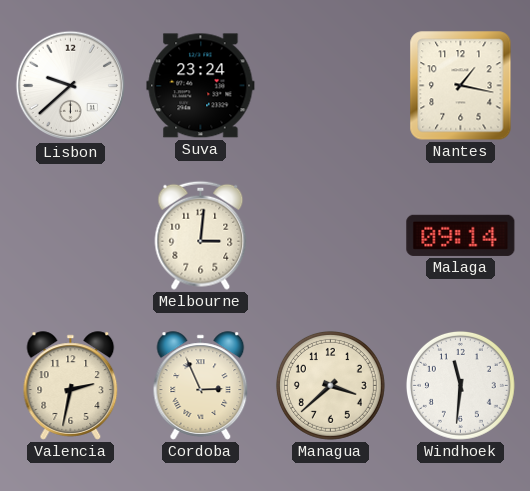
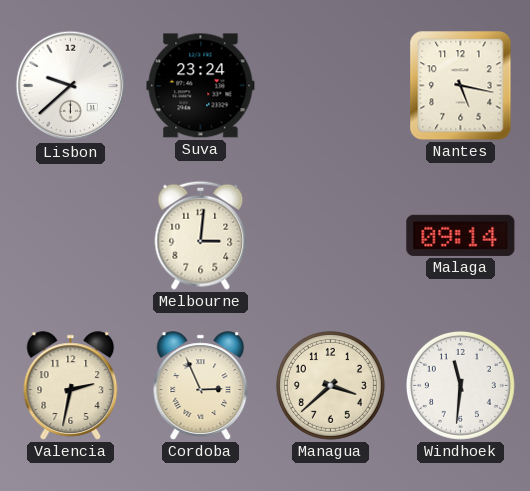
Nantes: 1:17 -> 5:17
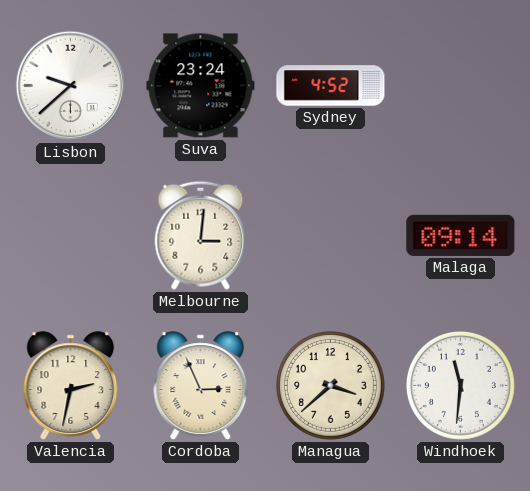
Sydney: none -> 4:52
Nantes: 5:17 -> none
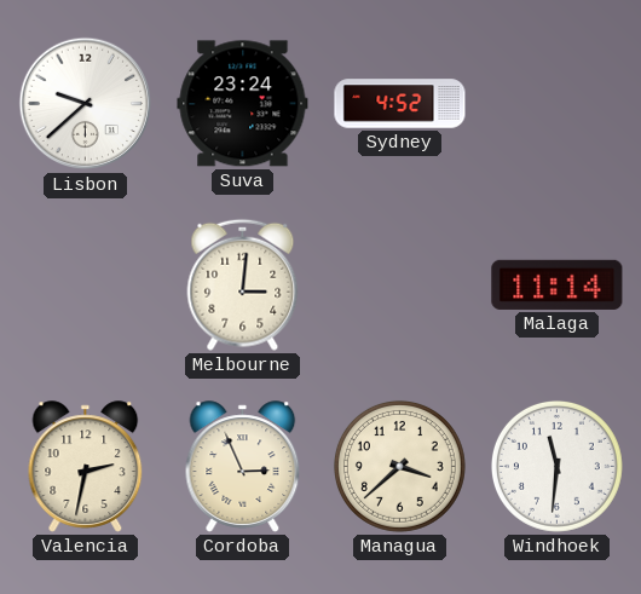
Malaga: 09:14 -> 11:14
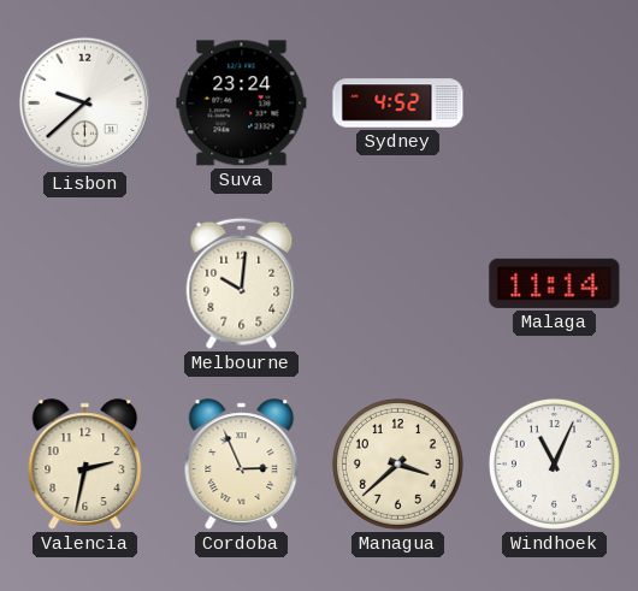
Melbourne: 3:01 -> 10:01
Windhoek: 11:31 -> 11:04
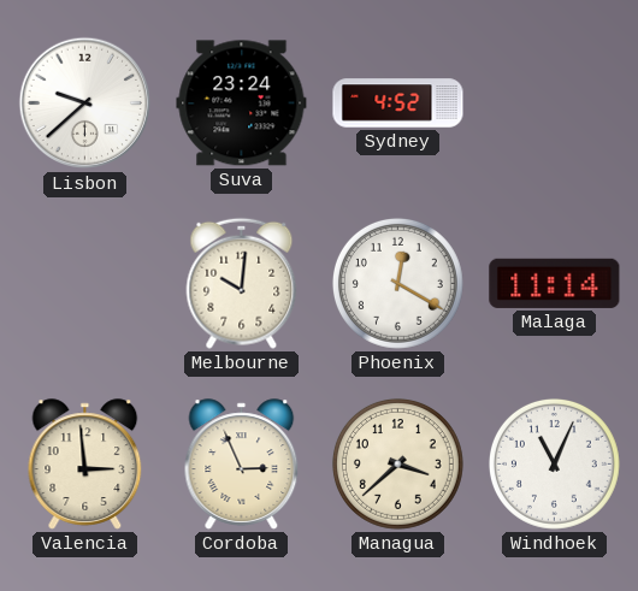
Phoenix: none -> 12:20
Valencia: 2:32 -> 2:59
